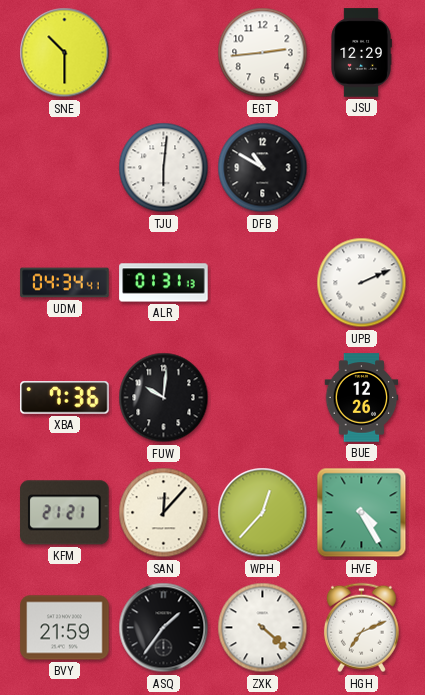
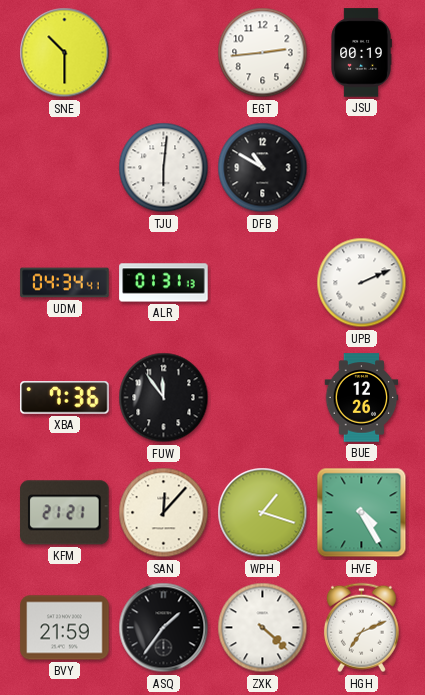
JSU: 12:29 -> 00:19
FUW: 10:01 -> 11:54
WPH: 12:37 -> 1:18
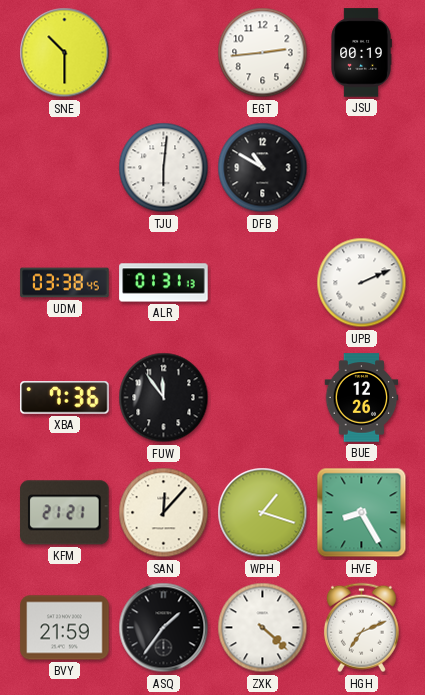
UDM: 04:34 -> 03:38
HVE: 4:25 -> 8:25
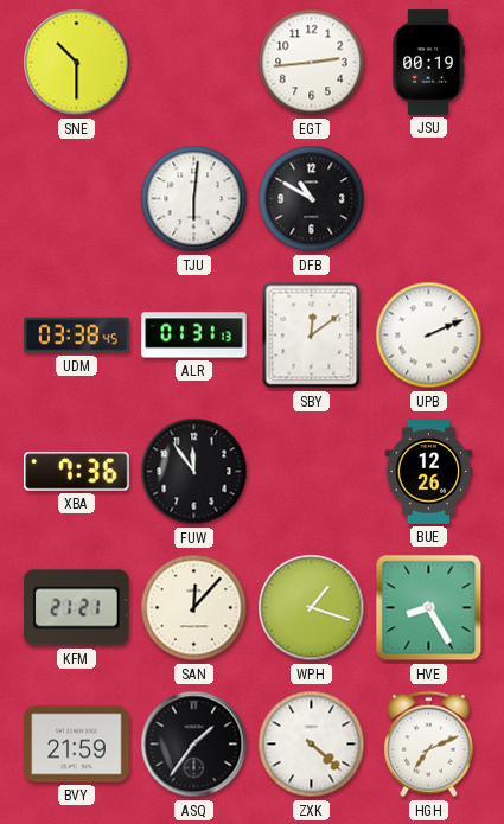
SBY: none -> 12:09
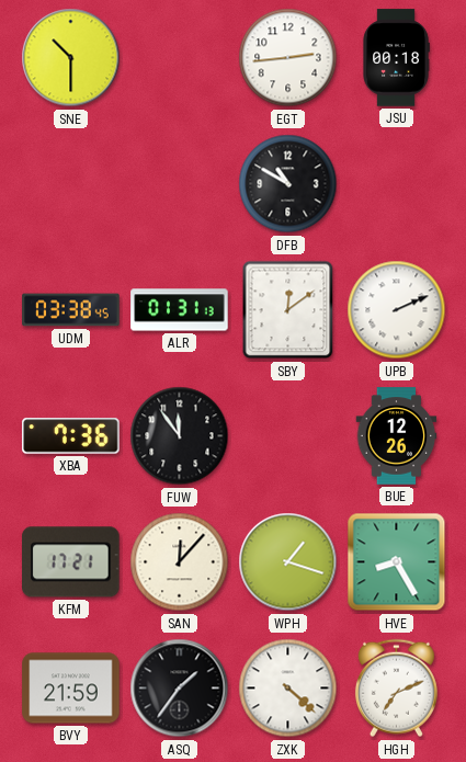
JSU: 00:19 -> 00:18
TJU: 6:01 -> none
KFM: 21:21 -> 17:21
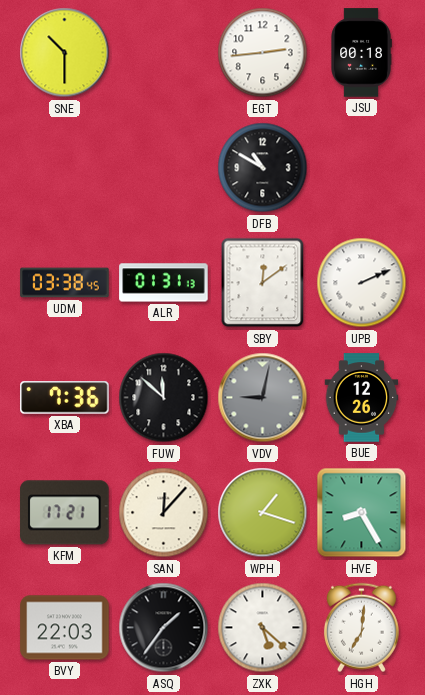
FUW: 11:54 -> 11:52
VDV: none -> 9:02
BVY: 21:59 -> 22:03
ZXK: 4:22 -> 5:22
HGH: 7:11 -> 7:01
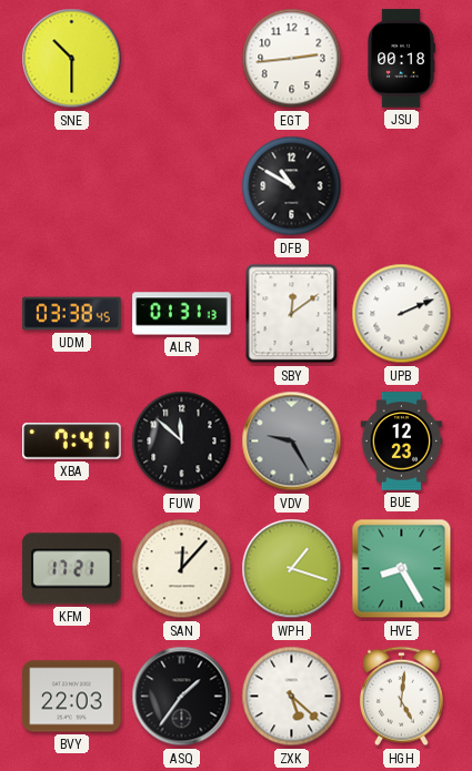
XBA: 7:36 -> 7:41
VDV: 9:02 -> 9:25
BUE: 12:26 -> 12:23
HGH: 7:01 -> 5:01
